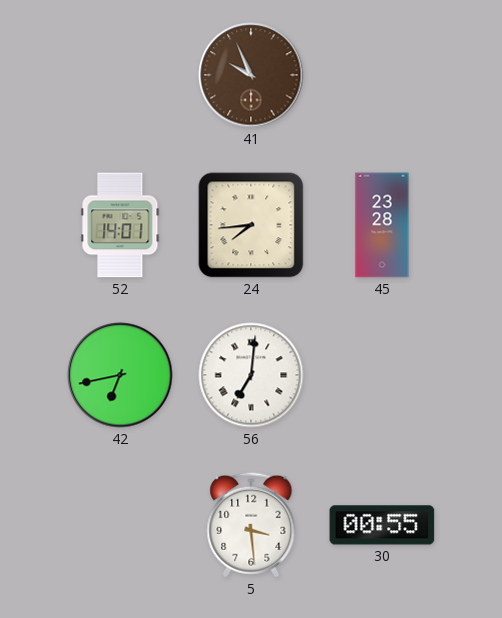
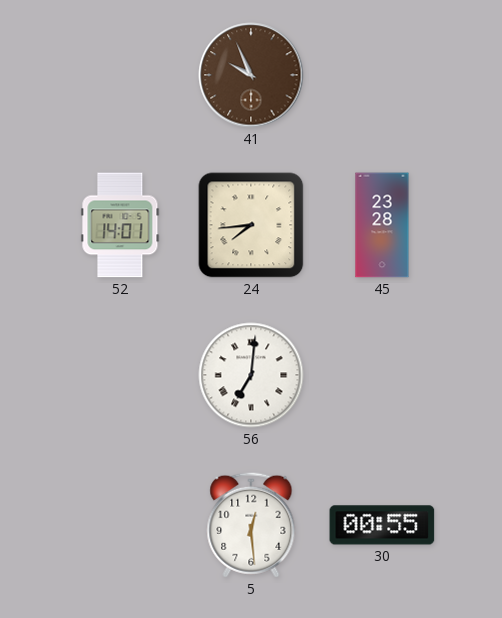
42: 6:43 -> none
5: 3:29 -> 12:29
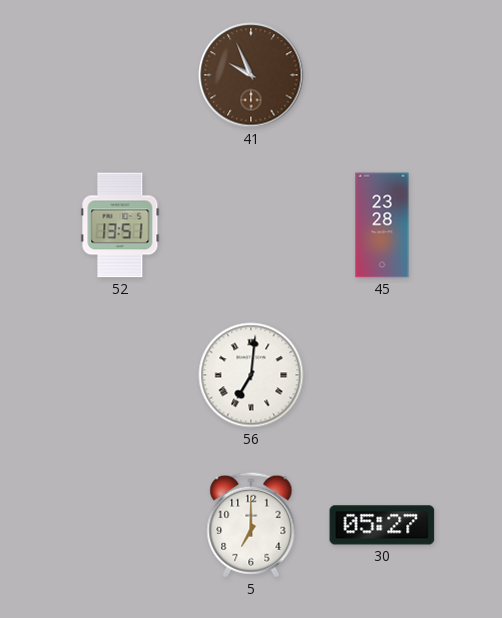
52: 14:01 -> 13:51
24: 7:44 -> none
5: 12:29 -> 7:00
30: 00:55 -> 05:27
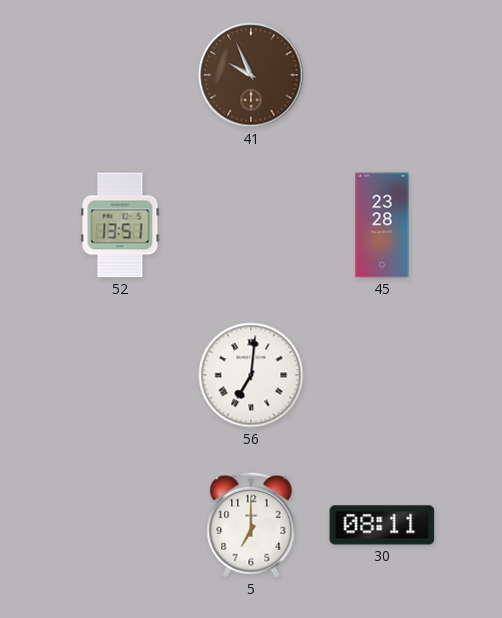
30: 05:27 -> 08:11
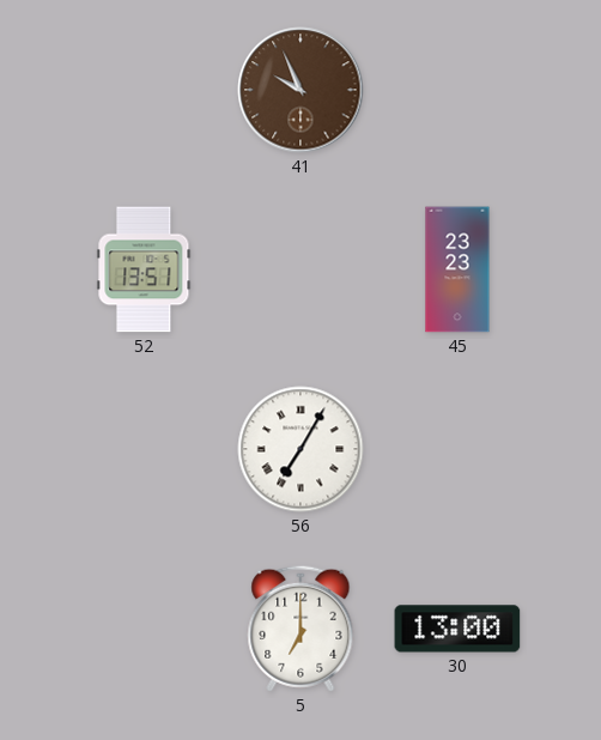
45: 23:28 -> 23:23
56: 7:01 -> 7:05
30: 08:11 -> 13:00
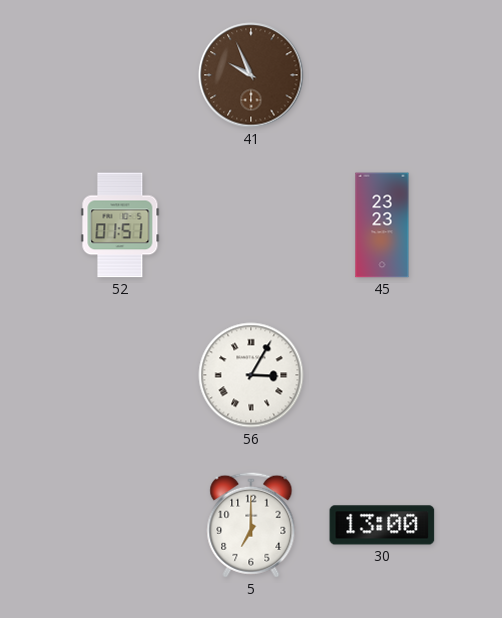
52: 13:51 -> 01:51
56: 7:05 -> 3:05
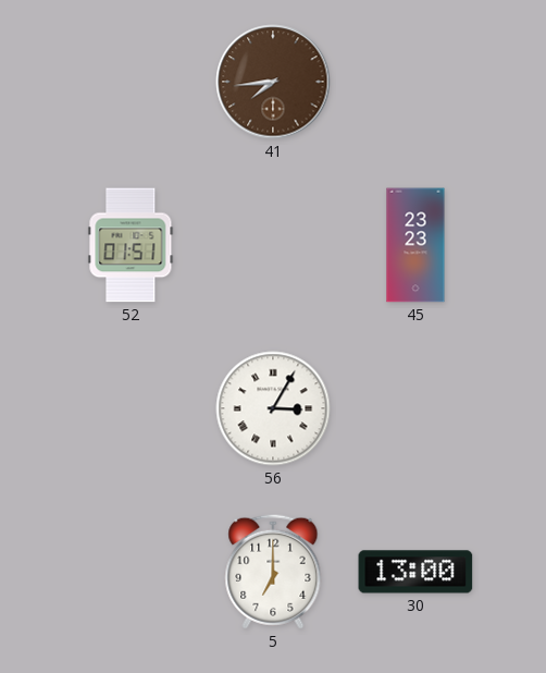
41: 9:56 -> 7:44
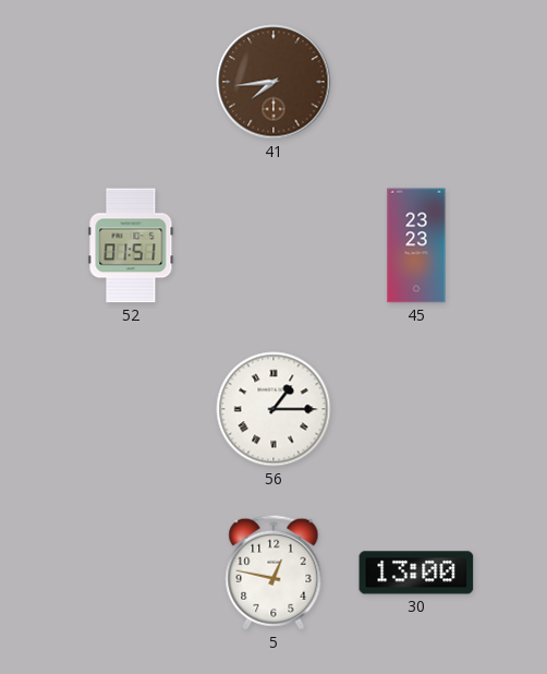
56: 3:05 -> 1:15
5: 7:00 -> 12:47
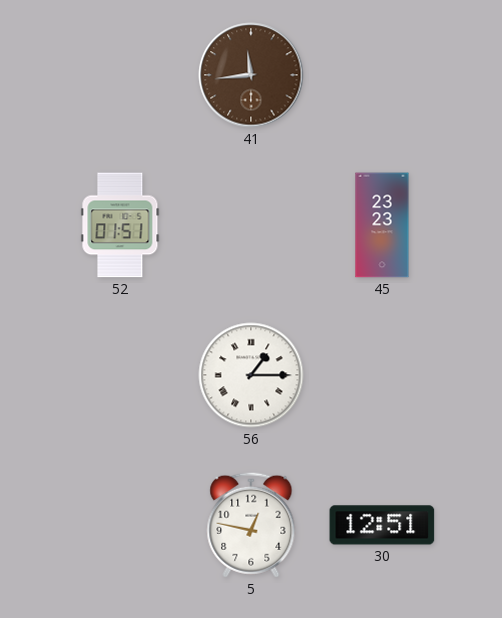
41: 7:44 -> 11:44
30: 13:00 -> 12:51
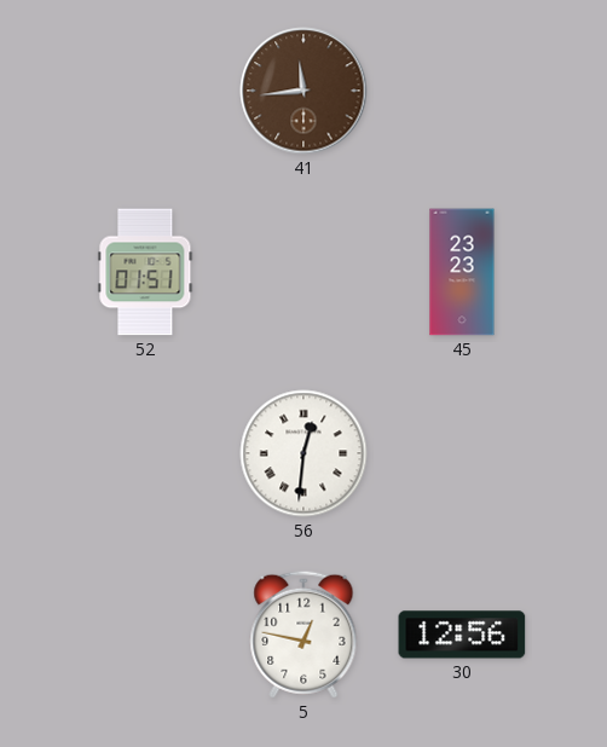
56: 1:15 -> 12:31
30: 12:51 -> 12:56
